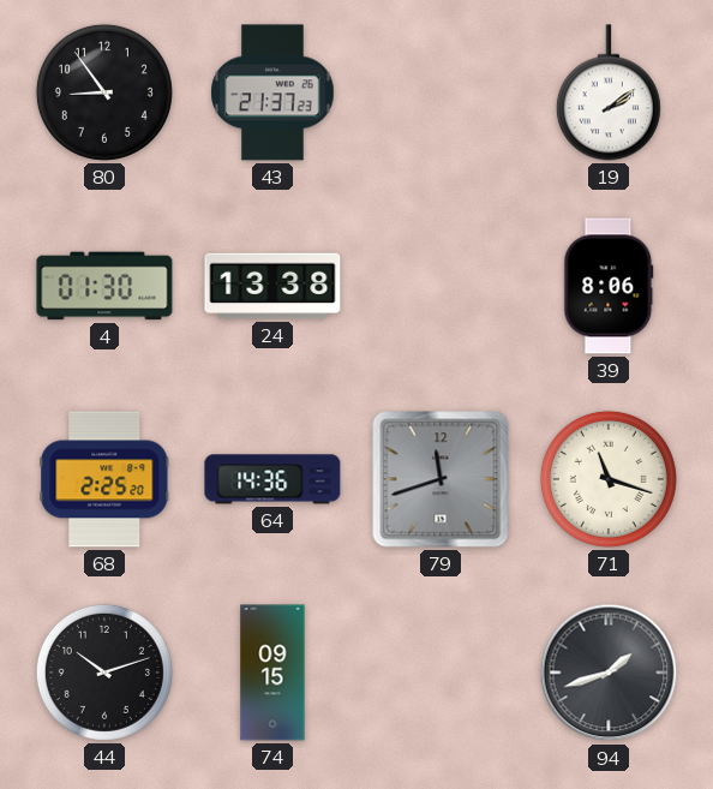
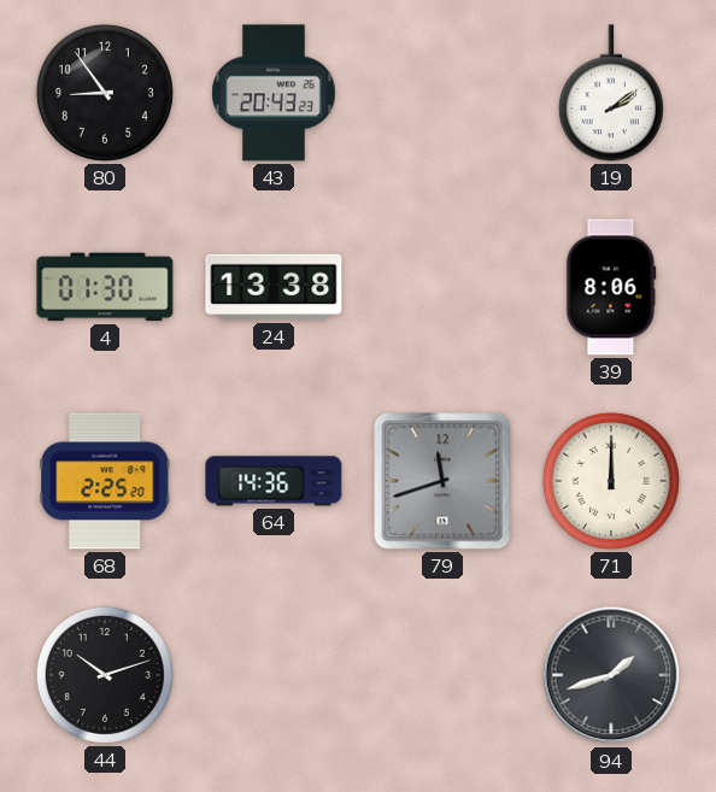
43: 21:37 -> 20:43
71: 11:18 -> 12:00
74: 09:15 -> none
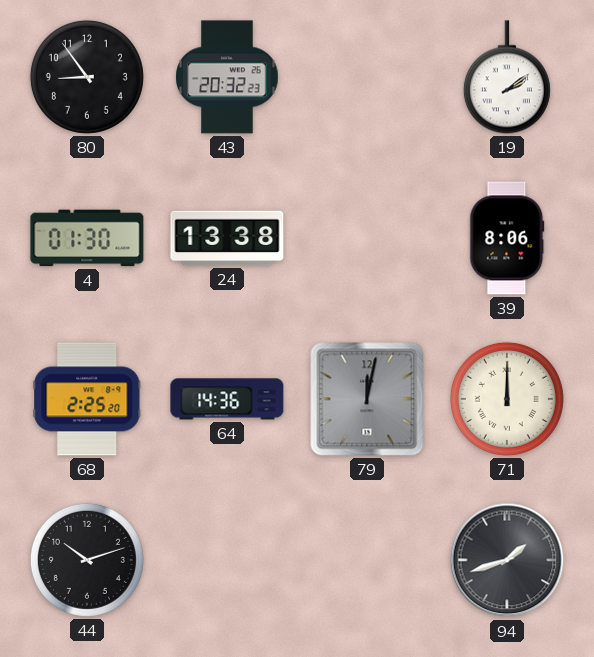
43: 20:43 -> 20:32
79: 11:42 -> 12:02
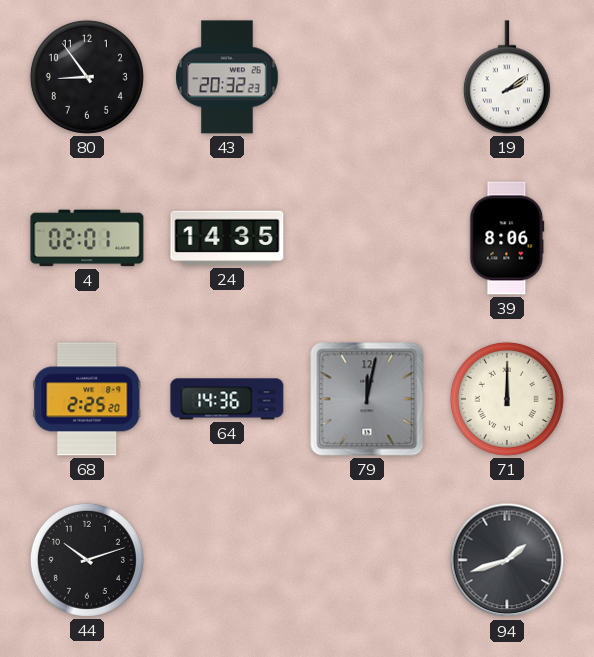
4: 01:30 -> 02:01
24: 13:38 -> 14:35
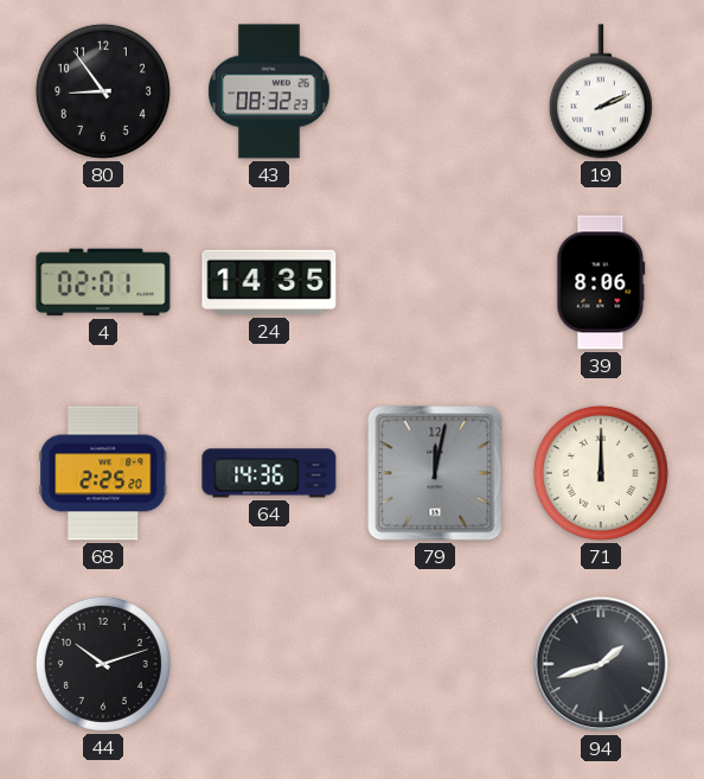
43: 20:32 -> 08:32
19: 2:09 -> 2:11
